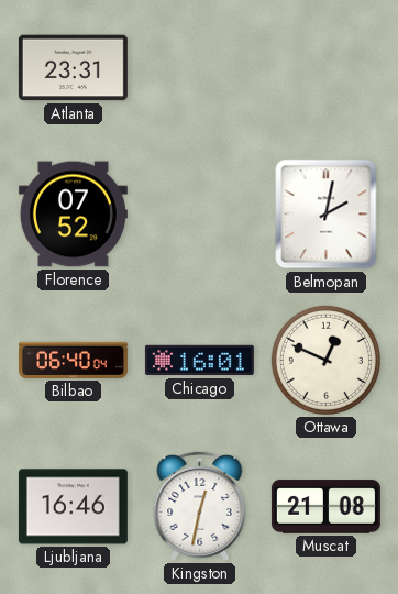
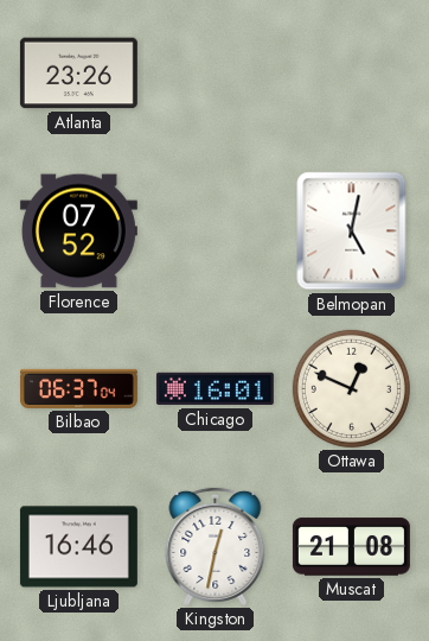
Atlanta: 23:31 -> 23:26
Belmopan: 2:02 -> 5:02
Bilbao: 06:40 -> 06:37
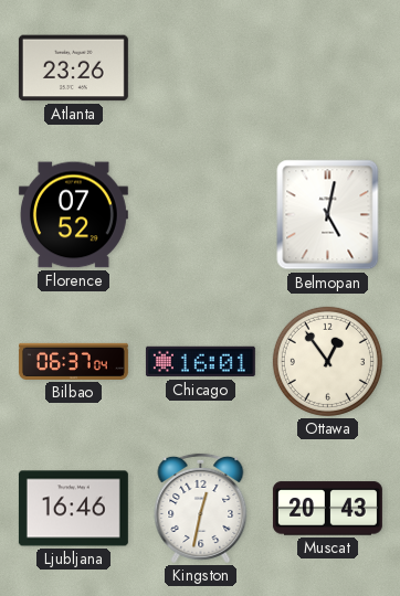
Ottawa: 12:49 -> 12:54
Muscat: 21:08 -> 20:43
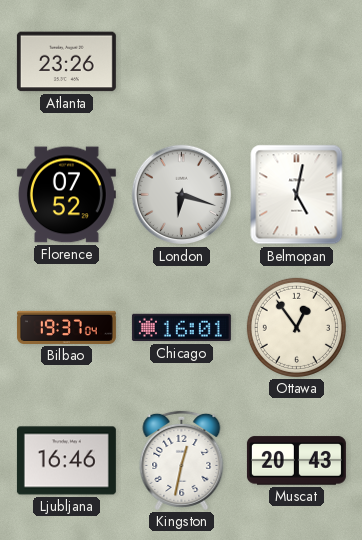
London: none -> 6:18
Bilbao: 06:37 -> 19:37
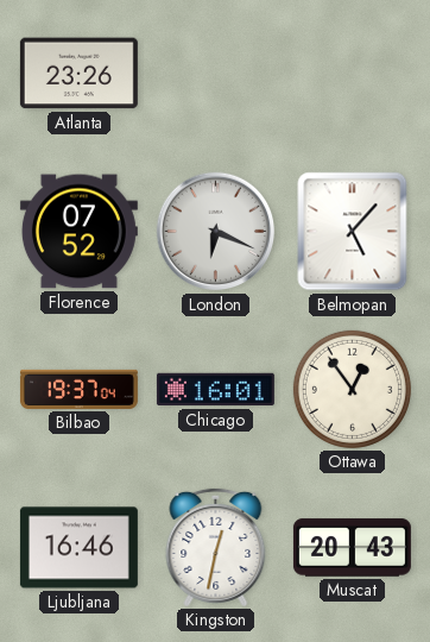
London: 6:18 -> 6:19
Belmopan: 5:02 -> 5:07
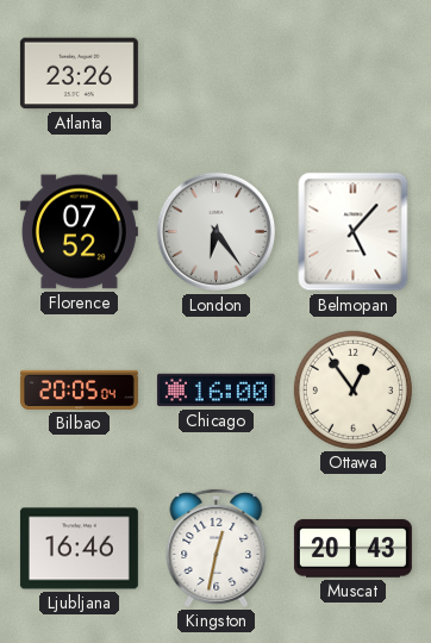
London: 6:19 -> 6:24
Bilbao: 19:37 -> 20:05
Chicago: 16:01 -> 16:00
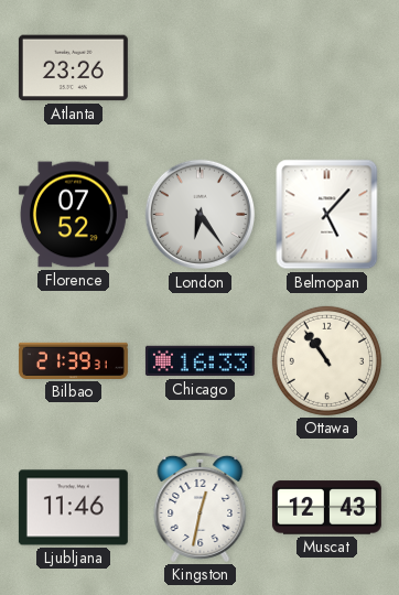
Bilbao: 20:05 -> 21:39
Chicago: 16:00 -> 16:33
Ottawa: 12:54 -> 10:54
Ljubljana: 16:46 -> 11:46
Muscat: 20:43 -> 12:43
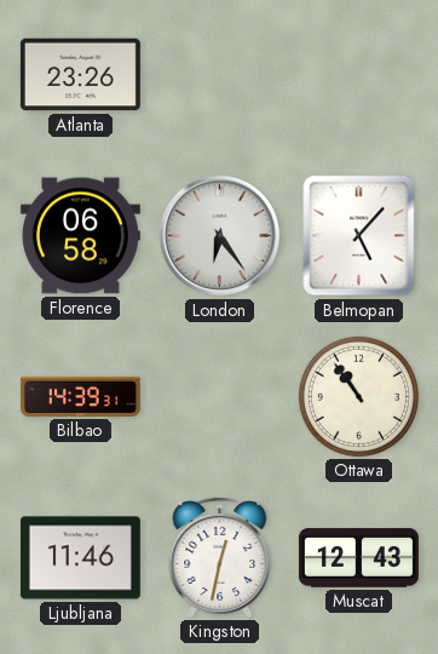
Florence: 07:52 -> 06:58
Bilbao: 21:39 -> 14:39
Chicago: 16:33 -> none
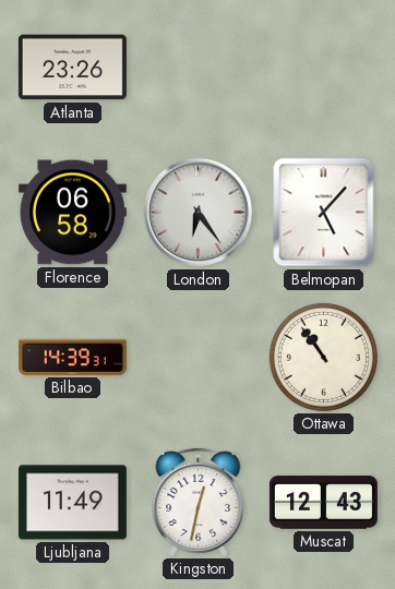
Ljubljana: 11:46 -> 11:49
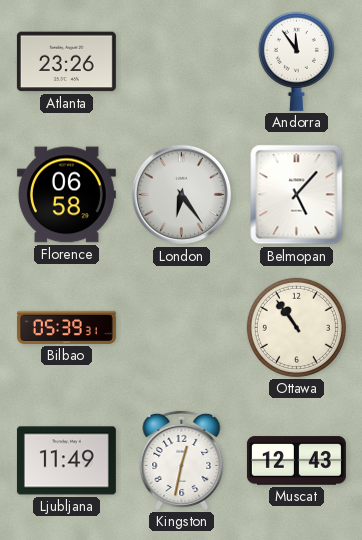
Andorra: none -> 11:54
Bilbao: 14:39 -> 05:39
